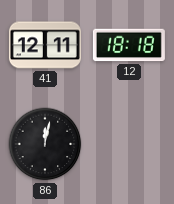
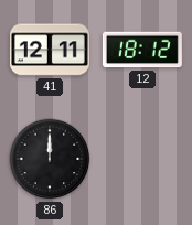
12: 18:18 -> 18:12
86: 12:02 -> 12:00
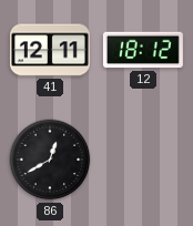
86: 12:00 -> 12:40
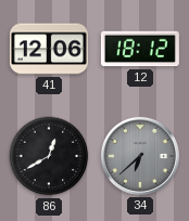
41: 12:11 -> 12:06
34: none -> 6:38
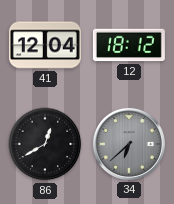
41: 12:06 -> 12:04
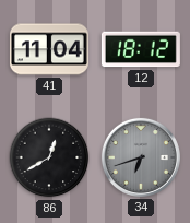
41: 12:04 -> 11:04
34: 6:38 -> 6:42
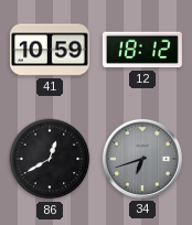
41: 11:04 -> 10:59
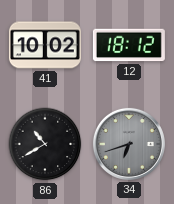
41: 10:59 -> 10:02
86: 12:40 -> 10:40
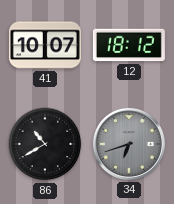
41: 10:02 -> 10:07
